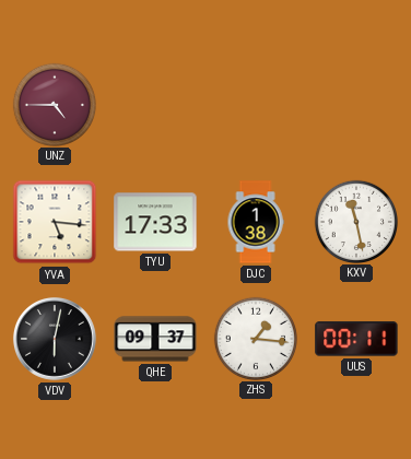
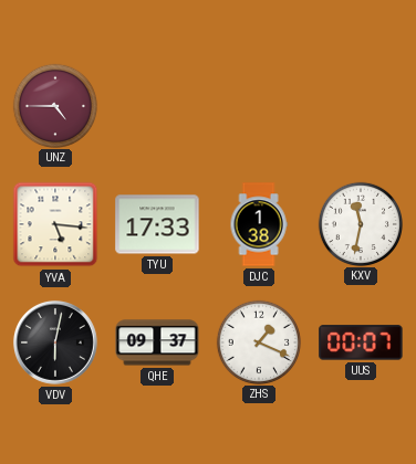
KXV: 11:28 -> 11:32
ZHS: 1:16 -> 1:19
UUS: 00:11 -> 00:07
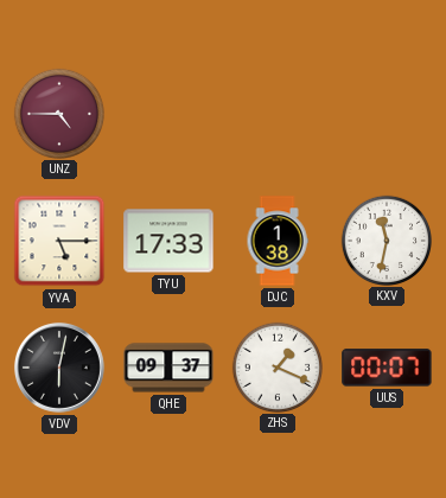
YVA: 5:16 -> 5:15
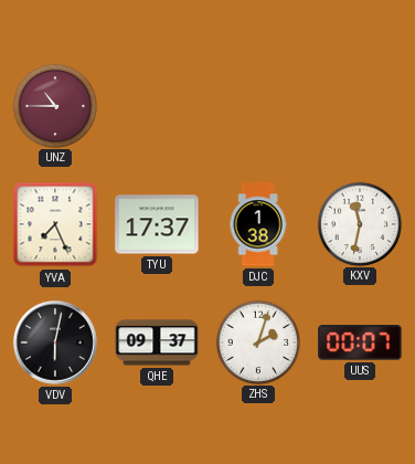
UNZ: 4:45 -> 10:45
YVA: 5:15 -> 7:26
TYU: 17:33 -> 17:37
ZHS: 1:19 -> 2:03
